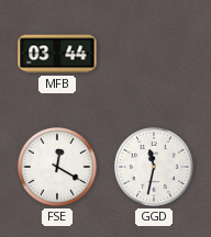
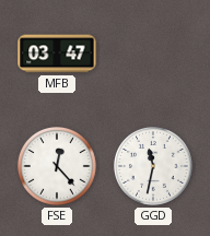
MFB: 03:44 -> 03:47
FSE: 12:20 -> 12:23
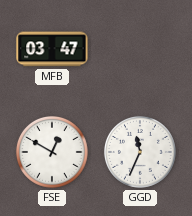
FSE: 12:23 -> 12:50
GGD: 11:32 -> 11:34
